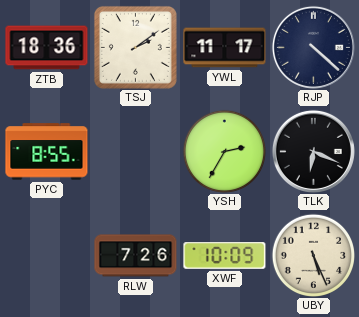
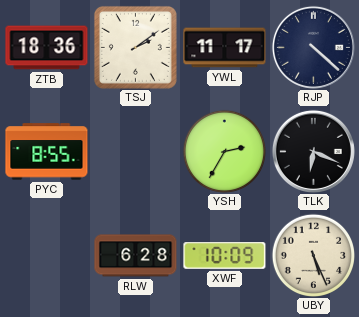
RLW: 7:26 -> 6:28
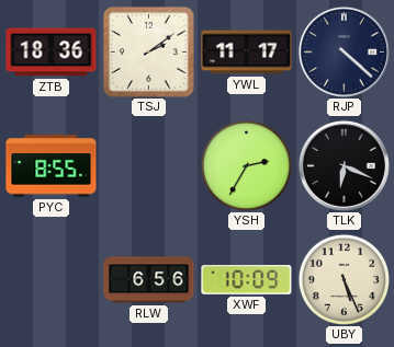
RLW: 6:28 -> 6:56
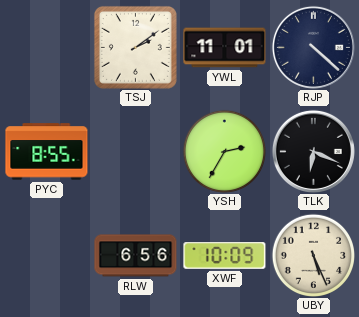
ZTB: 18:36 -> none
YWL: 11:17 -> 11:01
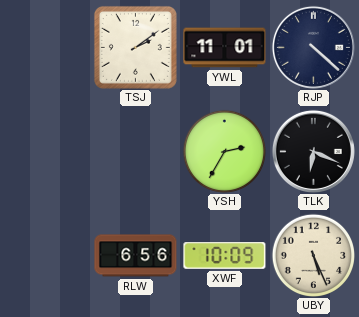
PYC: 8:55 -> none
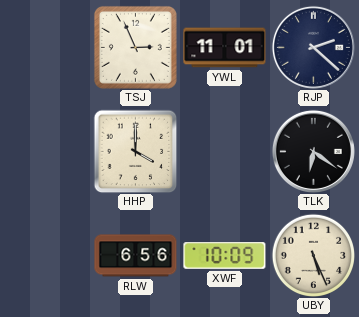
TSJ: 2:09 -> 2:56
RJP: 4:22 -> 2:22
HHP: none -> 4:00
YSH: 2:35 -> none
TLK: 6:19 -> 6:21
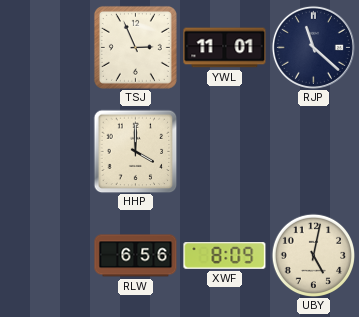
RJP: 2:22 -> 11:22
TLK: 6:21 -> none
XWF: 10:09 -> 8:09
UBY: 5:26 -> 5:02
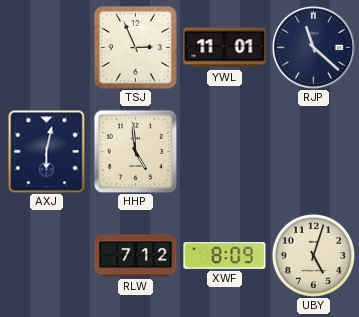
AXJ: none -> 6:02
HHP: 4:00 -> 4:59
RLW: 6:56 -> 7:12
UBY: 5:02 -> 5:03
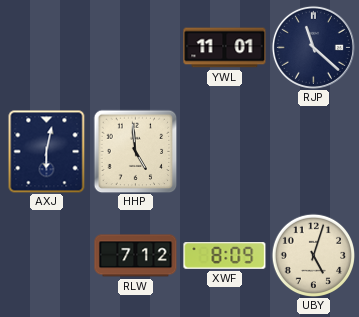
TSJ: 2:56 -> none
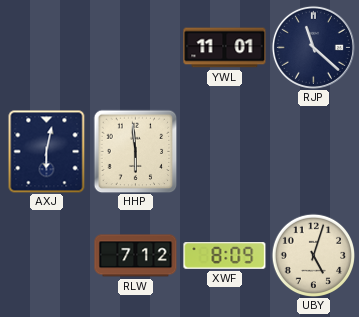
HHP: 4:59 -> 5:59
